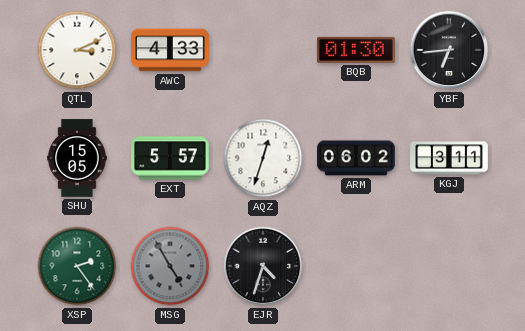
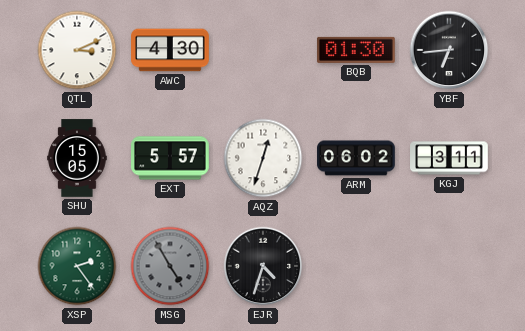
AWC: 4:33 -> 4:30
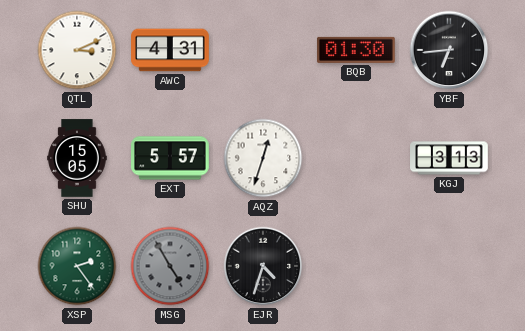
AWC: 4:30 -> 4:31
ARM: 06:02 -> none
KGJ: 3:11 -> 3:13
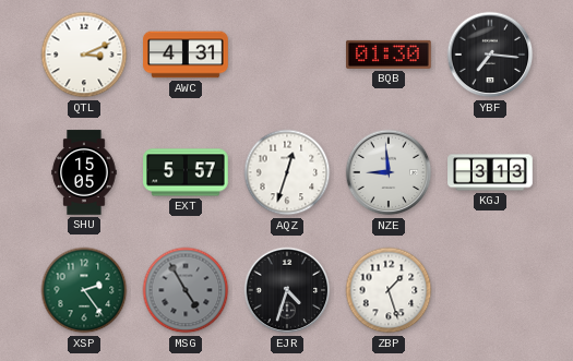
YBF: 6:44 -> 7:16
NZE: none -> 8:59
ZBP: none -> 1:27
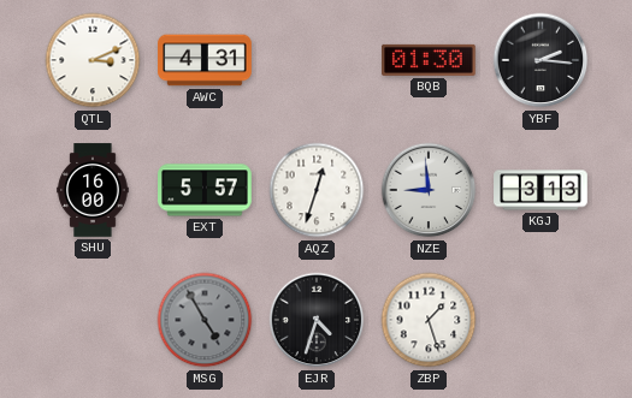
YBF: 7:16 -> 2:16
SHU: 15:05 -> 16:00
XSP: 2:24 -> none
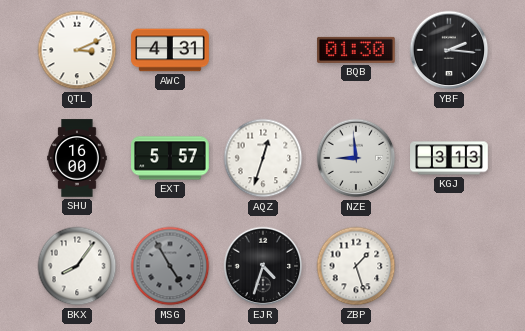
BKX: none -> 8:06
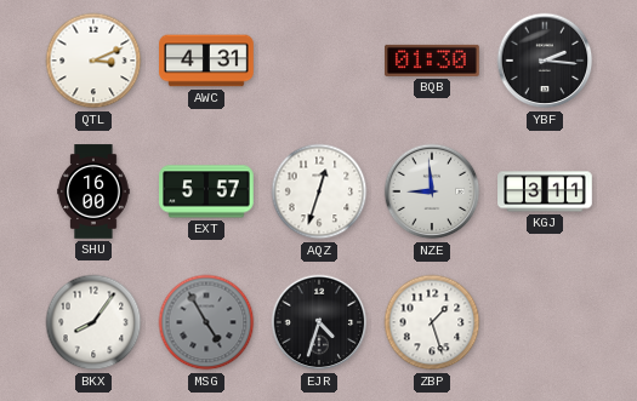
KGJ: 3:13 -> 3:11
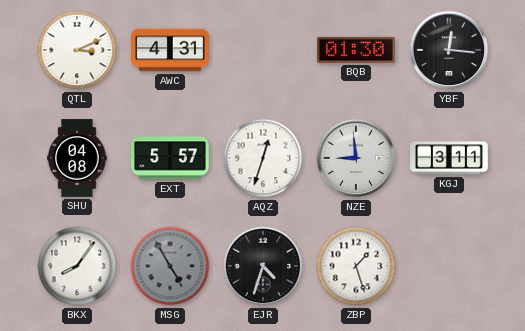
YBF: 2:16 -> 12:16
SHU: 16:00 -> 04:08
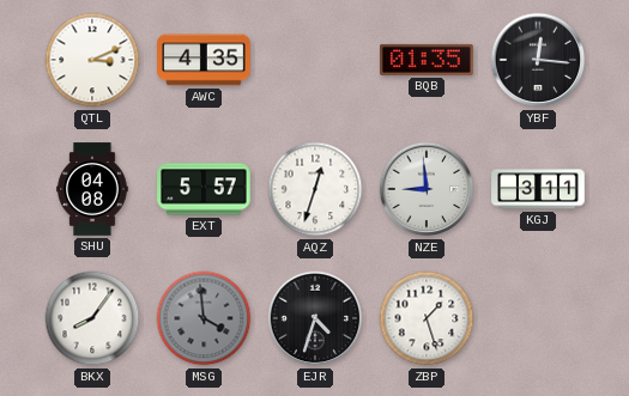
AWC: 4:31 -> 4:35
BQB: 01:30 -> 01:35
MSG: 4:55 -> 3:59
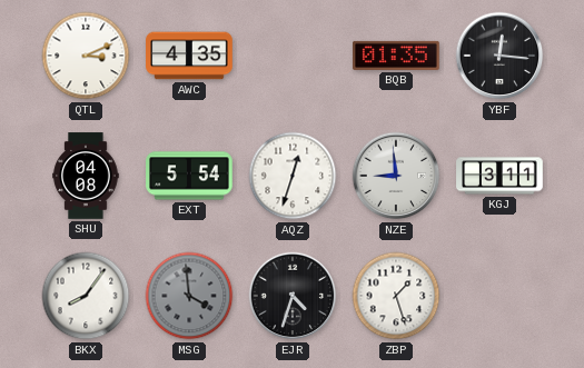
EXT: 5:57 -> 5:54
